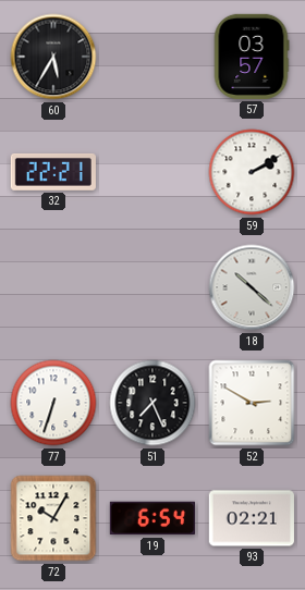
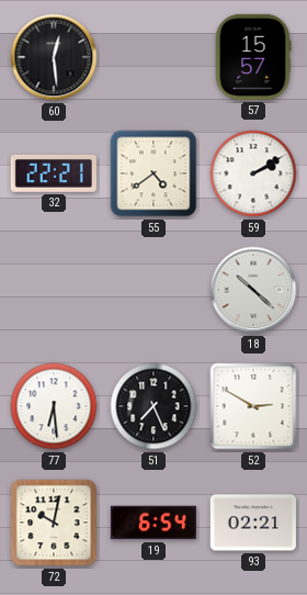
60: 5:35 -> 12:29
57: 03:57 -> 15:57
55: none -> 4:39
77: 6:33 -> 6:29
72: 10:05 -> 10:02
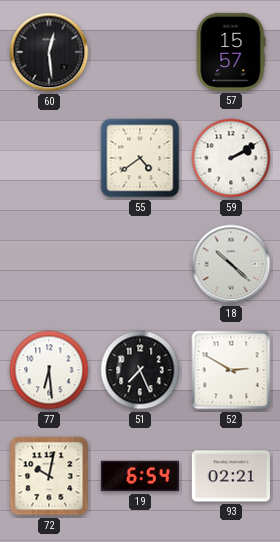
32: 22:21 -> none
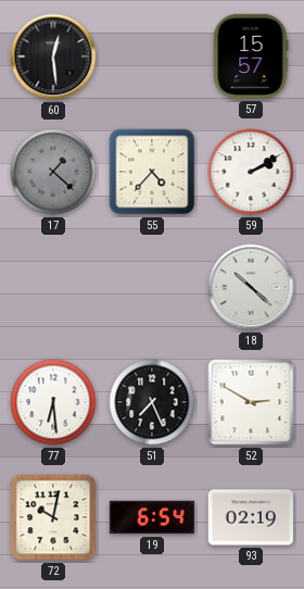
17: none -> 1:22
55: 4:39 -> 4:37
93: 02:21 -> 02:19
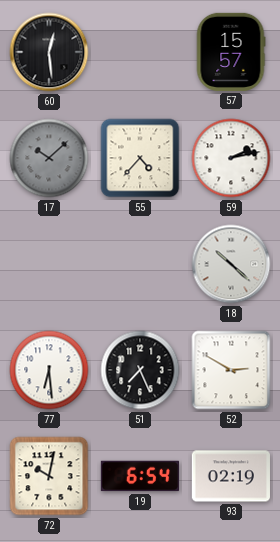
17: 1:22 -> 10:08
59: 2:10 -> 2:13
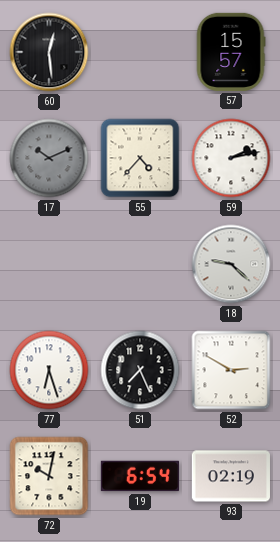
17: 10:08 -> 10:11
18: 10:22 -> 9:22
77: 6:29 -> 6:27
